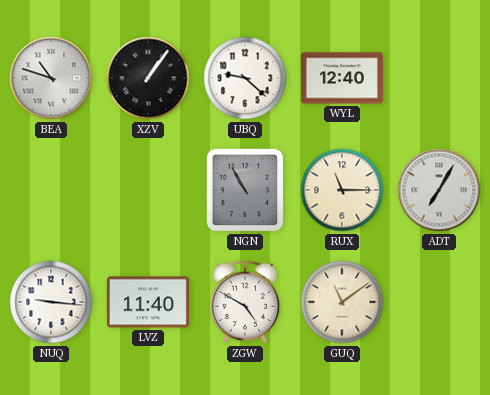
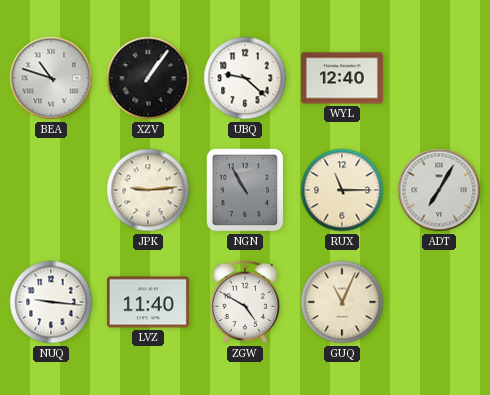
JPK: none -> 9:14
GUQ: 11:09 -> 11:04
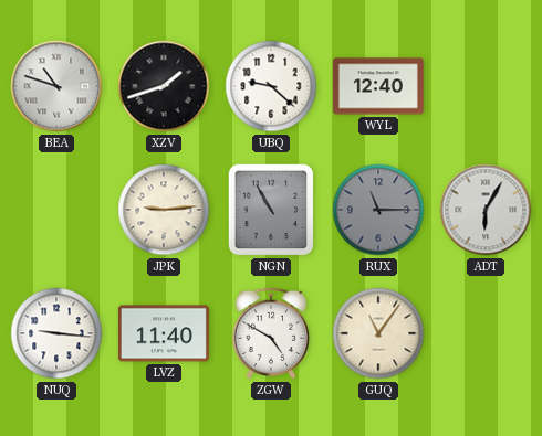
XZV: 1:06 -> 1:42
RUX dial: cream -> grey
ADT: 7:05 -> 6:05
GUQ: 11:04 -> 11:06
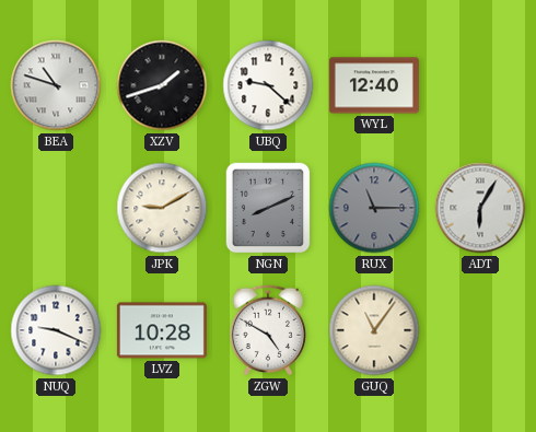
JPK: 9:14 -> 9:10
NGN: 10:55 -> 8:11
NUQ: 9:16 -> 9:19
LVZ: 11:40 -> 10:28
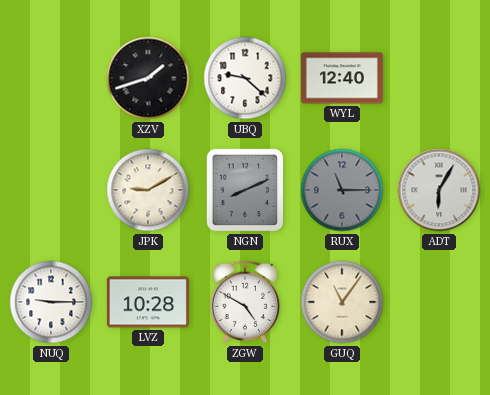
BEA: 10:48 -> none
NUQ: 9:19 -> 9:15
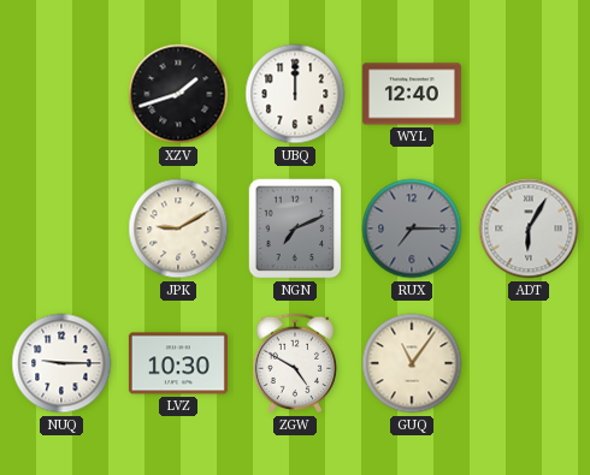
UBQ: 9:22 -> 12:00
NGN: 8:11 -> 7:11
RUX: 11:15 -> 7:15
LVZ: 10:28 -> 10:30
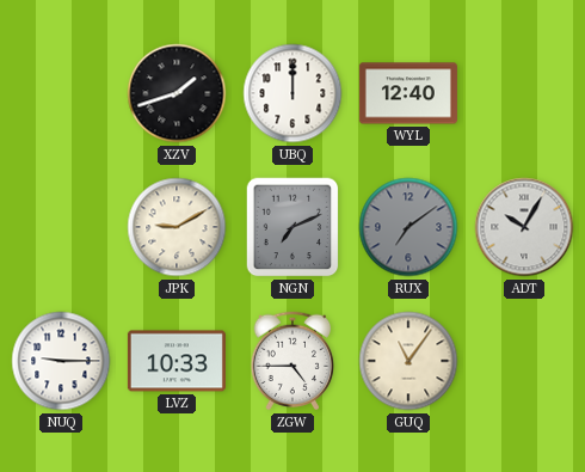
RUX: 7:15 -> 7:09
ADT: 6:05 -> 10:05
LVZ: 10:30 -> 10:33
ZGW: 4:50 -> 4:45
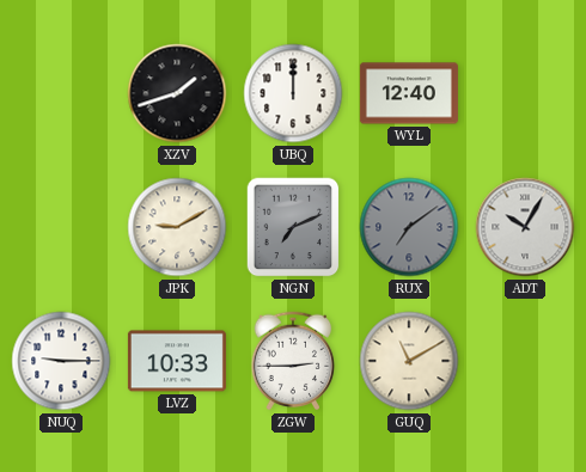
ZGW: 4:45 -> 2:45
GUQ: 11:06 -> 11:10
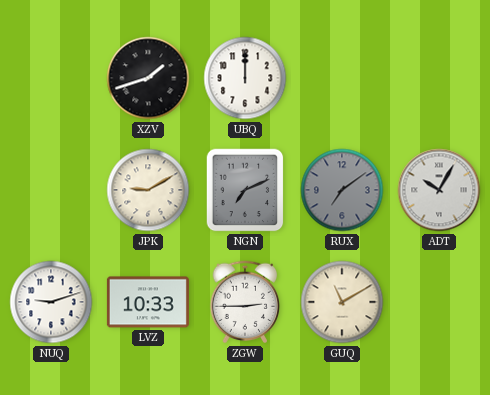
WYL: 12:40 -> none
NUQ: 9:15 -> 9:12
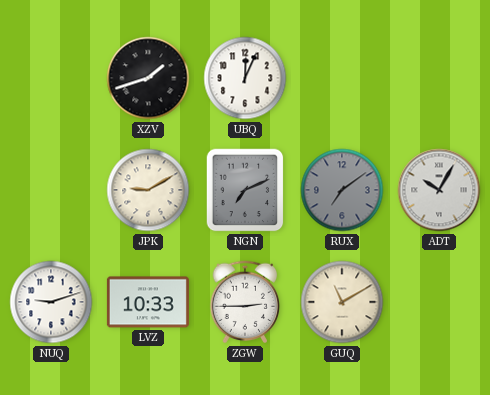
UBQ: 12:00 -> 12:04
